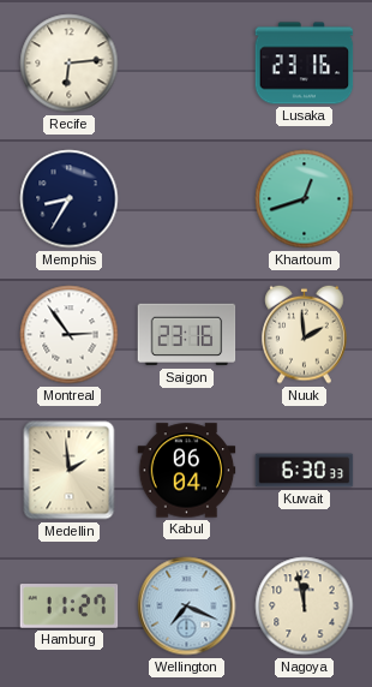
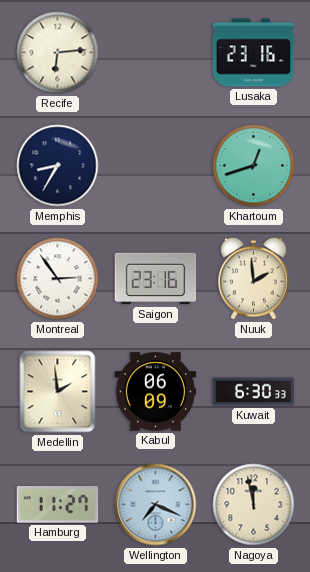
Kabul: 06:04 -> 06:09
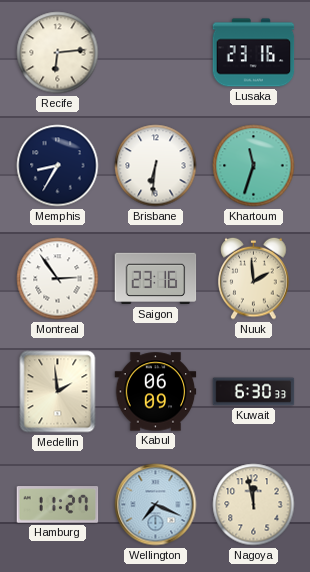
Brisbane: none -> 6:31
Khartoum: 12:42 -> 11:33
